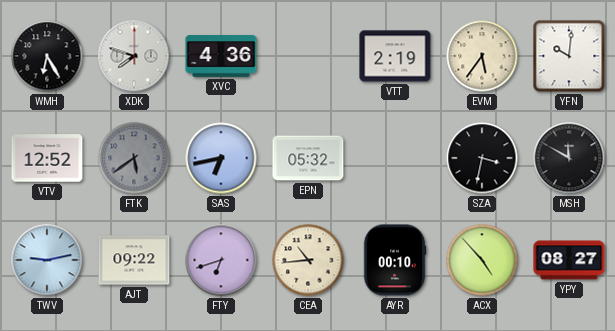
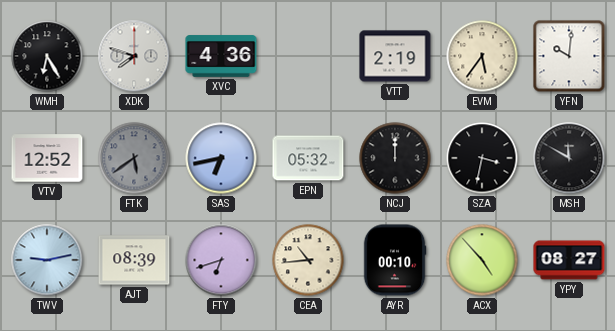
NCJ: none -> 12:00
AJT: 09:22 -> 08:39
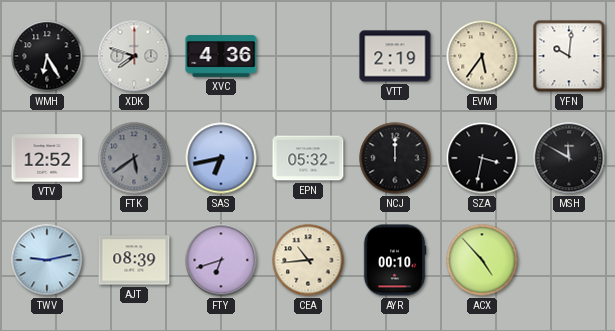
YPY: 08:27 -> none
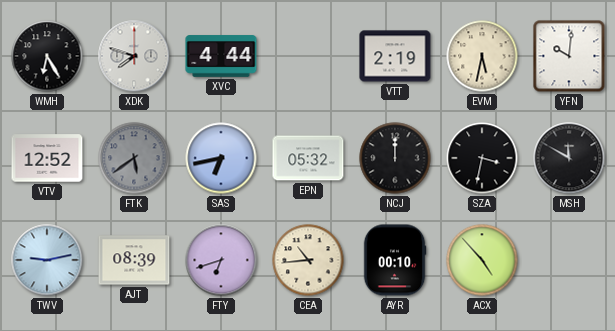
XVC: 4:36 -> 4:44
EVM: 5:36 -> 5:32
